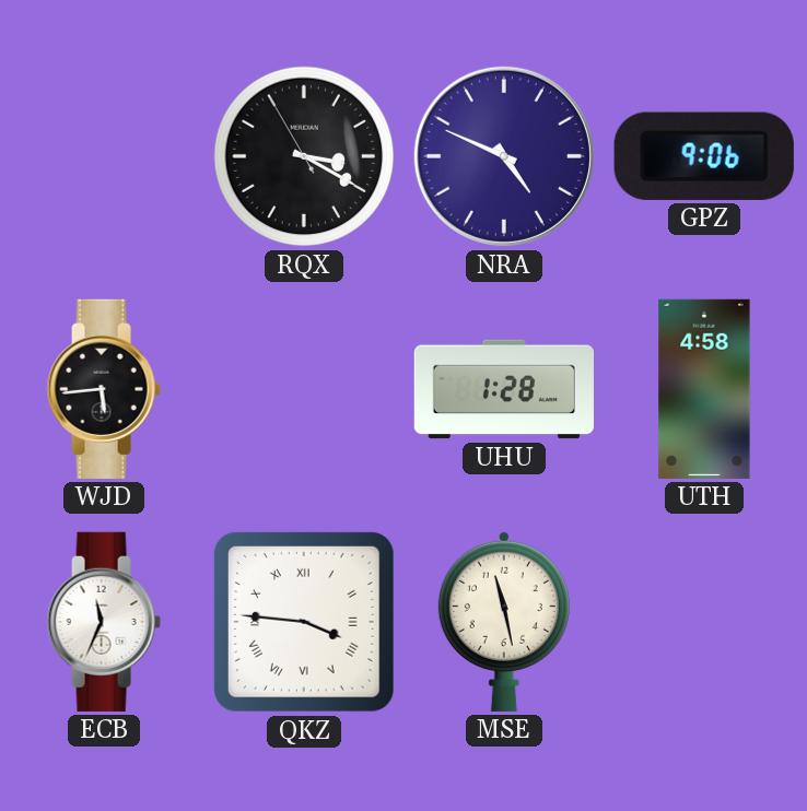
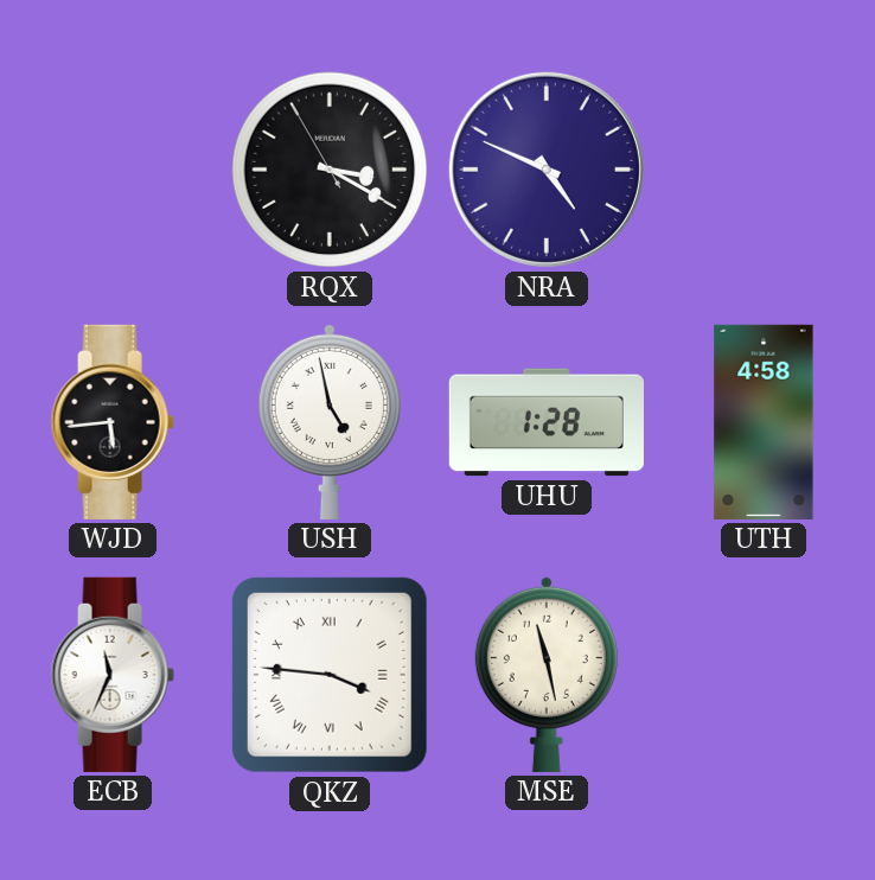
GPZ: 9:06 -> none
USH: none -> 4:58
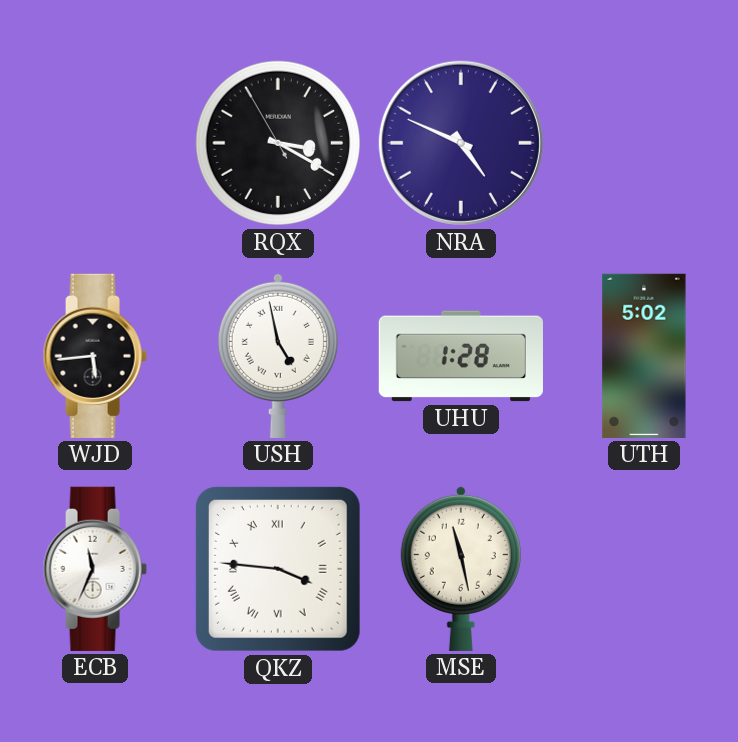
UTH: 4:58 -> 5:02
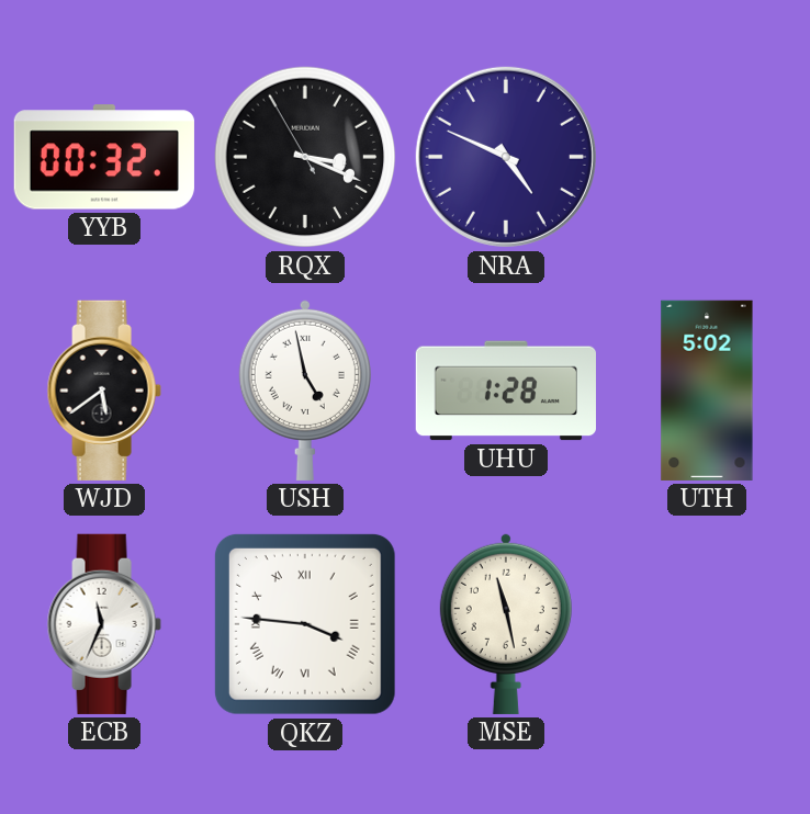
YYB: none -> 00:32
RQX: 3:19 -> 3:18
WJD: 5:44 -> 5:39
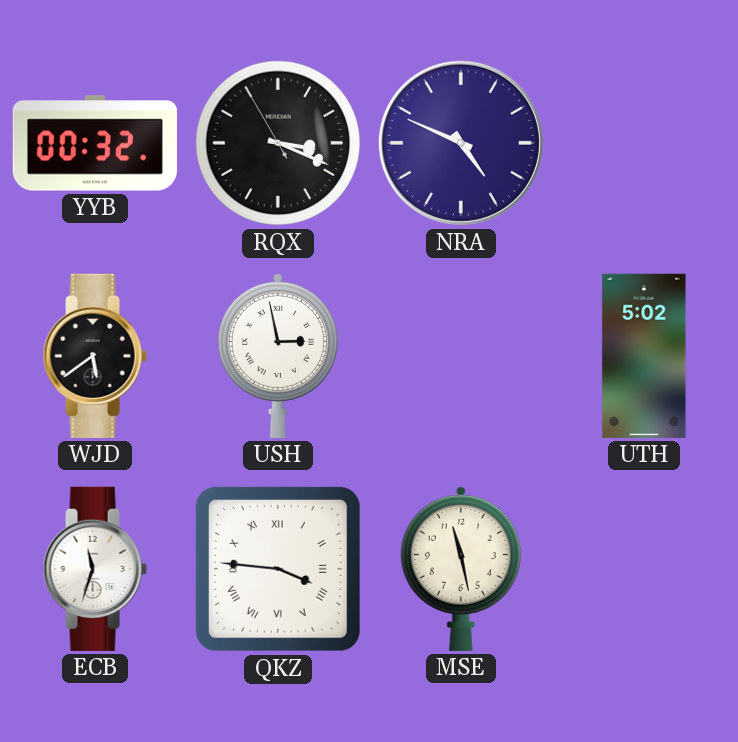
USH: 4:58 -> 2:58
UHU: 1:28 -> none
ECB: 11:34 -> 11:33
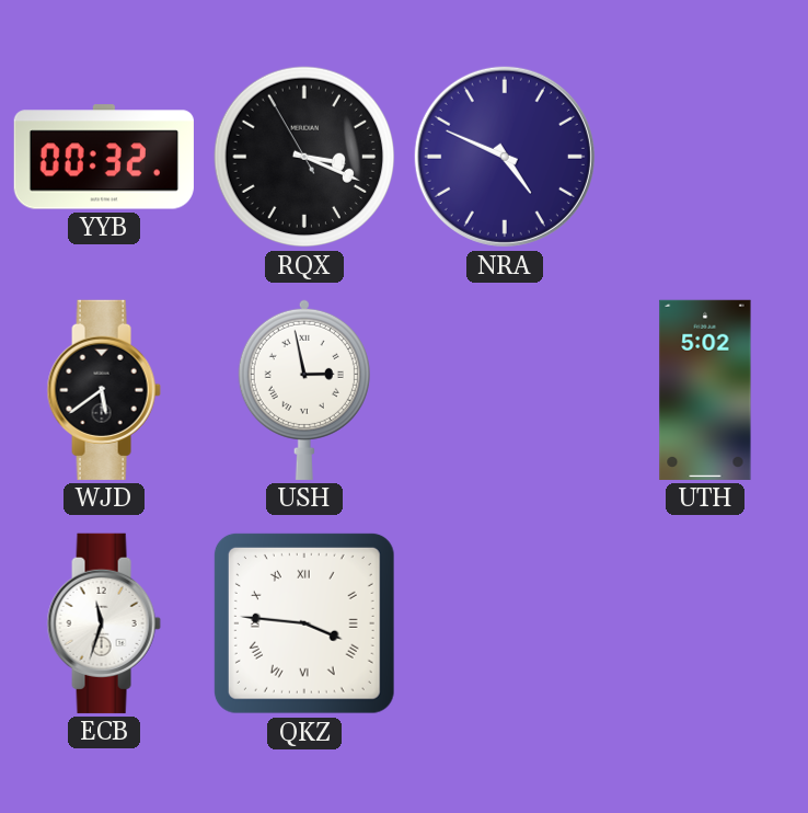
MSE: 11:28 -> none
